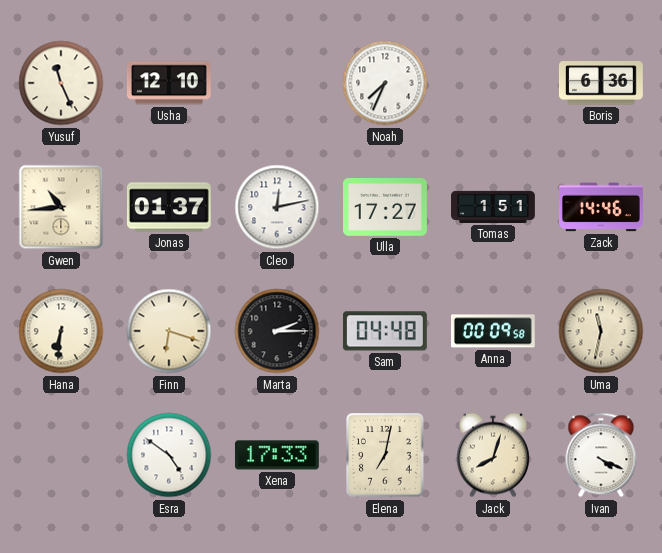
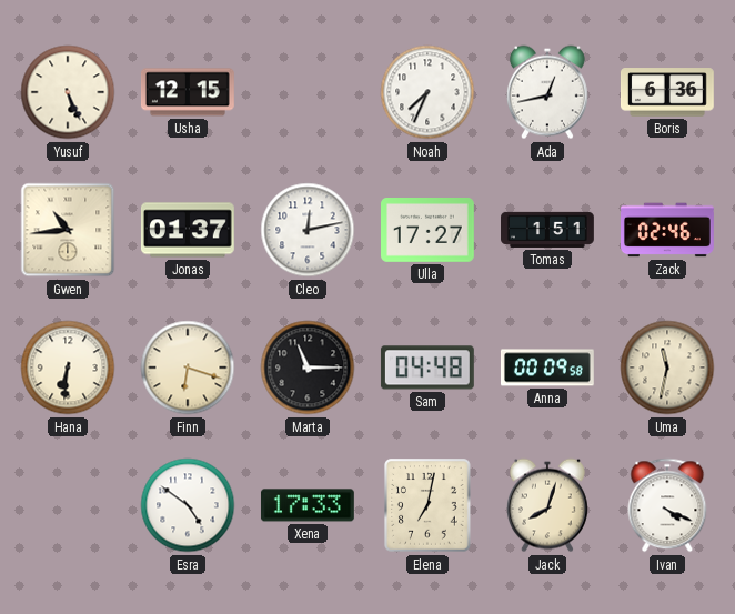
Yusuf: 11:26 -> 5:26
Usha: 12:10 -> 12:15
Ada: none -> 12:43
Zack: 14:46 -> 02:46
Marta: 2:15 -> 11:15
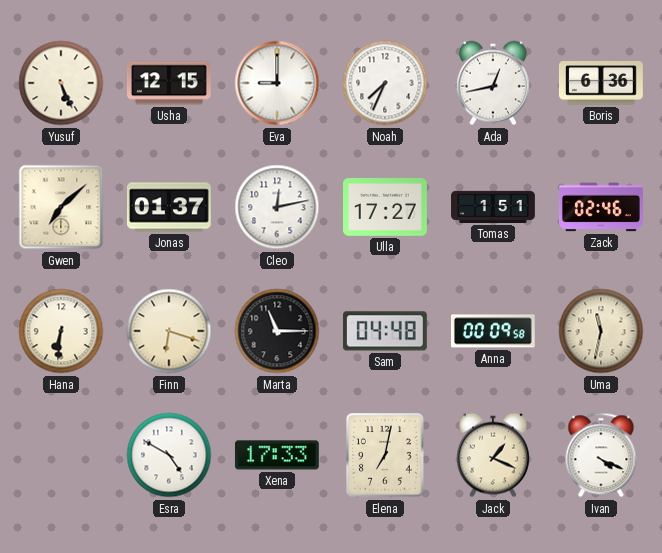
Eva: none -> 9:00
Gwen: 10:44 -> 7:08
Esra: 4:51 -> 4:50
Jack: 8:03 -> 1:19
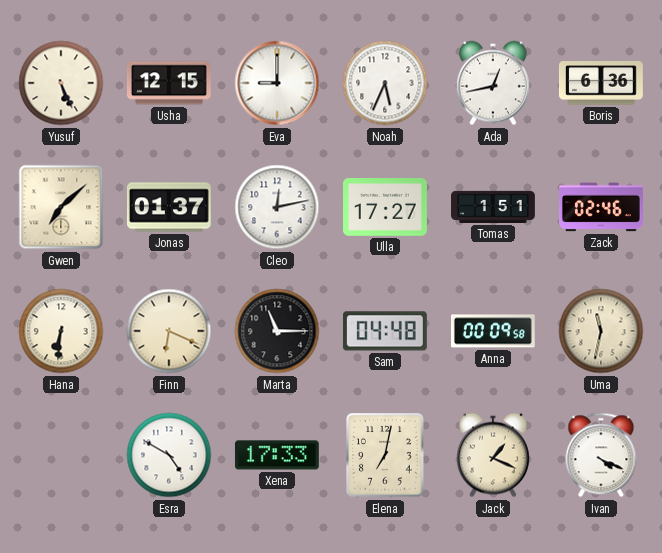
Noah: 7:34 -> 5:34
Finn: 6:18 -> 6:19
